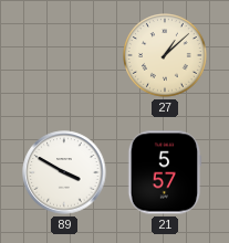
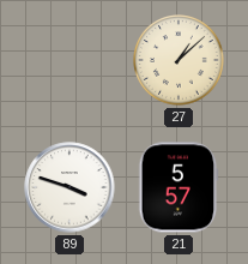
89: 3:50 -> 3:48
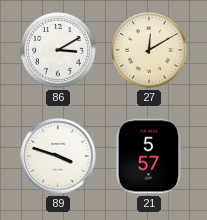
86: none -> 3:10
27: 1:08 -> 12:10
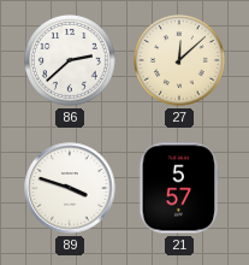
86: 3:10 -> 2:38
27: 12:10 -> 12:08
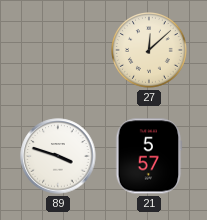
86: 2:38 -> none
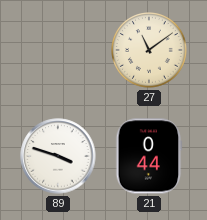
27: 12:08 -> 11:09
21: 5:57 -> 0:44
